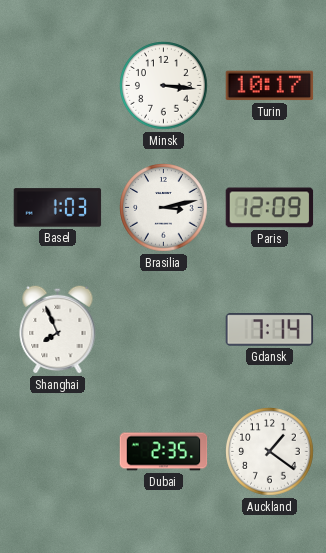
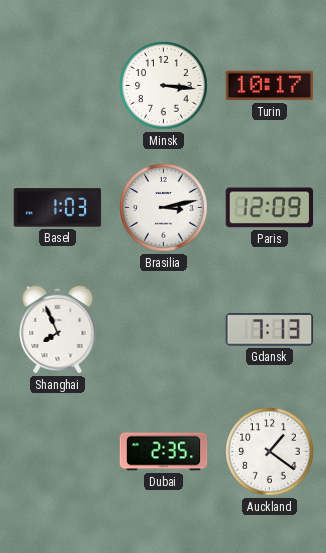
Gdansk: 7:14 -> 7:13
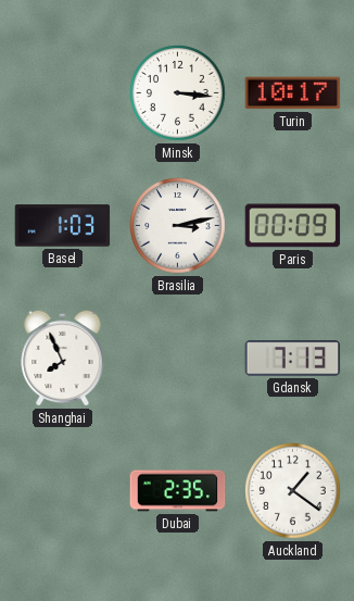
Paris: 12:09 -> 00:09
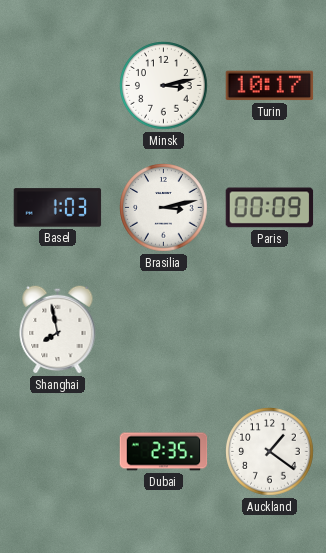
Minsk: 3:16 -> 3:13
Shanghai: 7:56 -> 7:58
Gdansk: 7:13 -> none
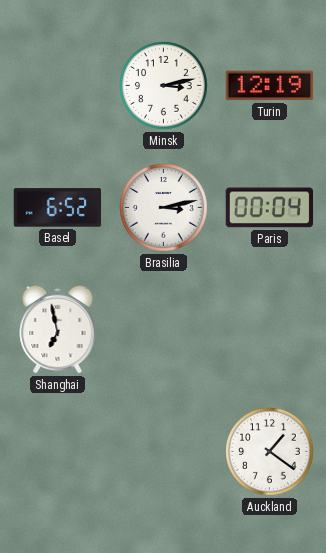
Turin: 10:17 -> 12:19
Basel: 1:03 -> 6:52
Paris: 00:09 -> 00:04
Shanghai: 7:58 -> 6:58
Dubai: 2:35 -> none
